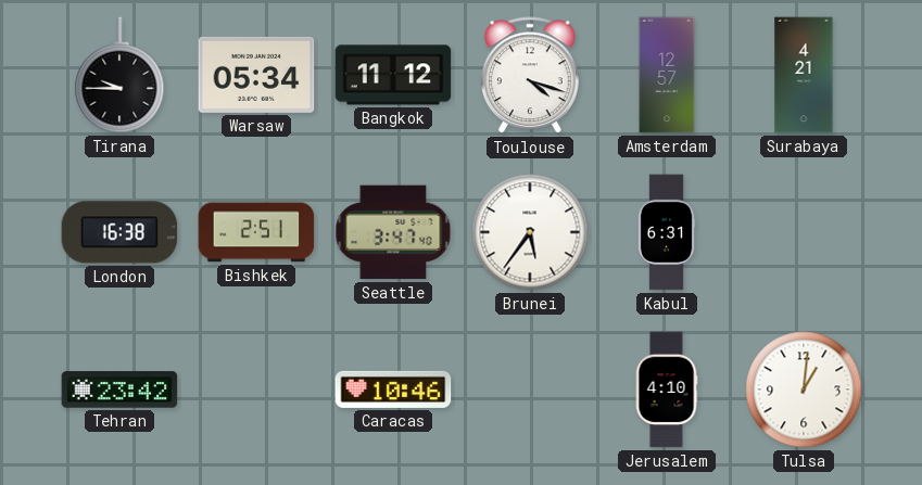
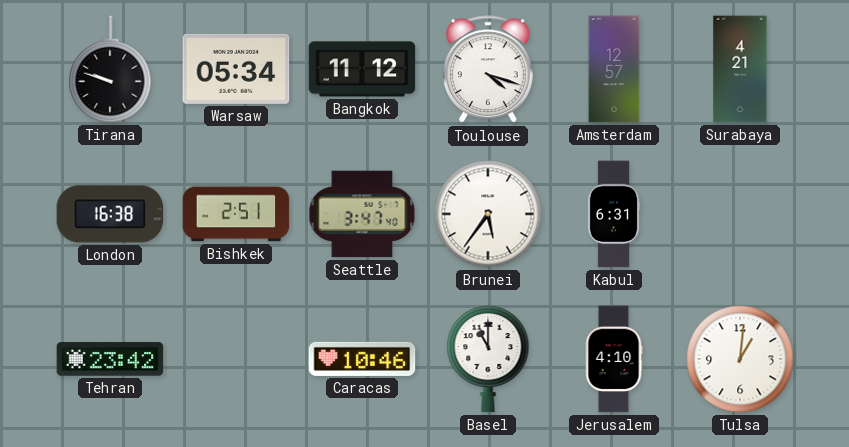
Tirana: 9:45 -> 9:48
Basel: none -> 11:00
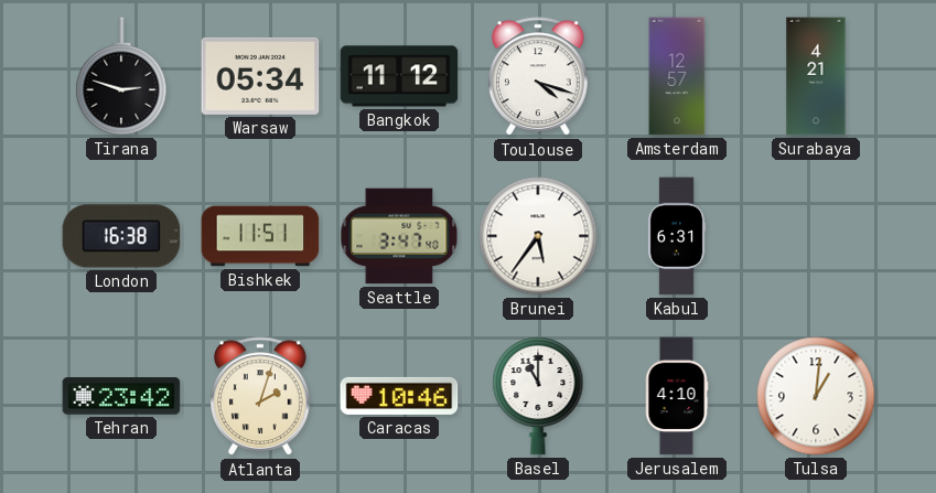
Tirana: 9:48 -> 2:48
Bishkek: 2:51 -> 11:51
Atlanta: none -> 2:03
